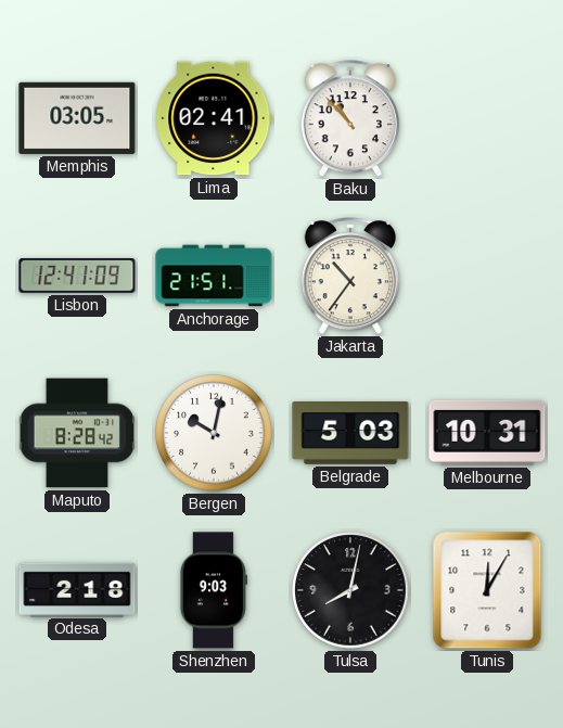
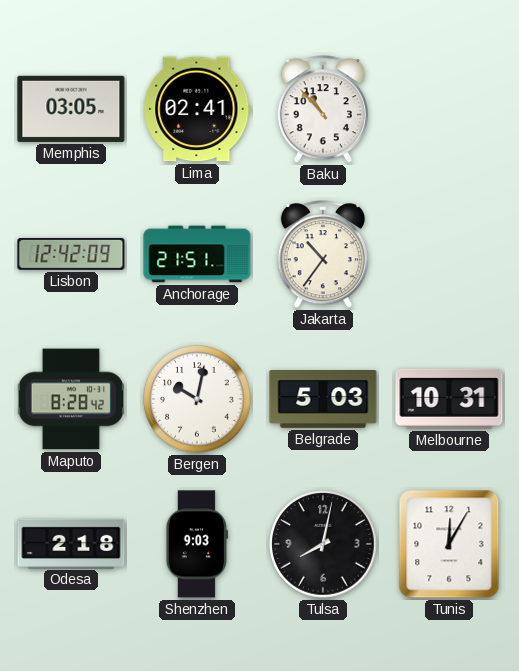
Lisbon: 12:41 -> 12:42
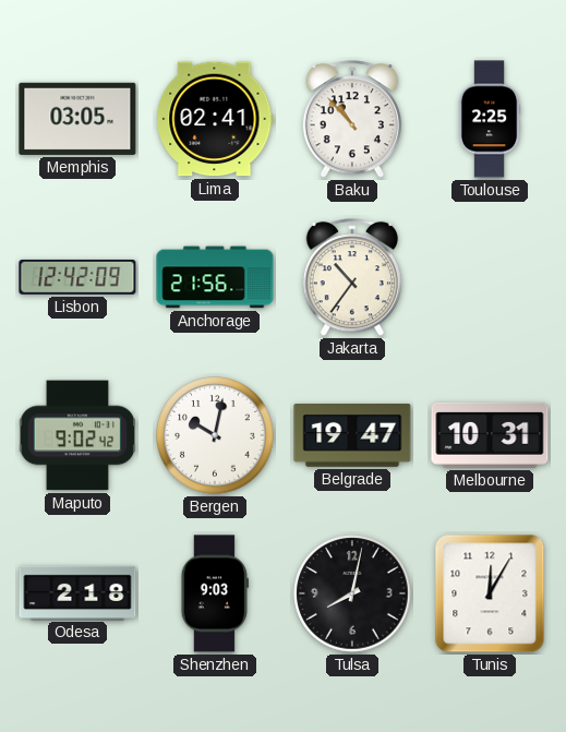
Toulouse: none -> 2:25
Anchorage: 21:51 -> 21:56
Maputo: 8:28 -> 9:02
Belgrade: 5:03 -> 19:47
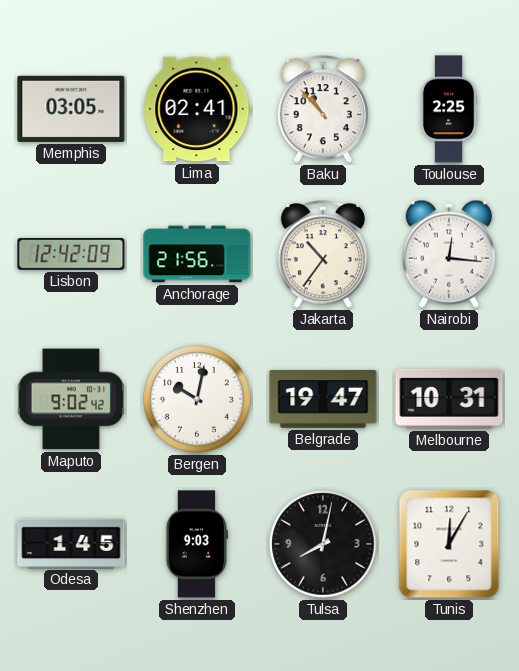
Nairobi: none -> 12:16
Odesa: 2:18 -> 1:45
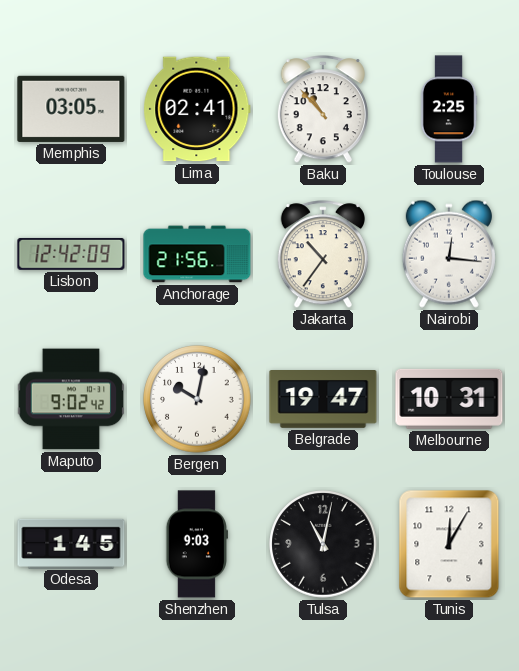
Tulsa: 8:02 -> 11:02
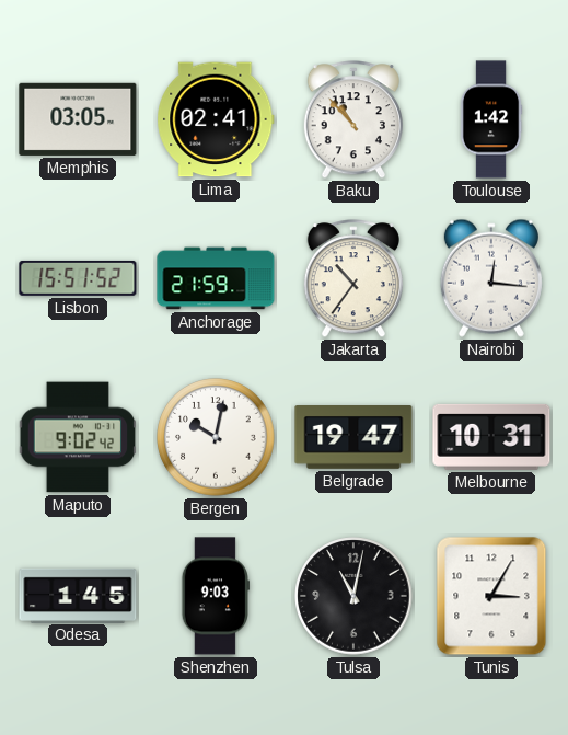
Toulouse: 2:25 -> 1:42
Lisbon: 12:42 -> 15:51
Anchorage: 21:56 -> 21:59
Tunis: 12:05 -> 3:05
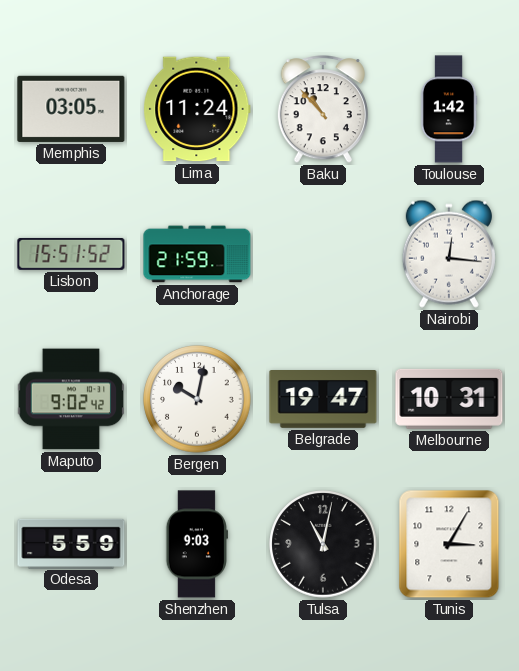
Lima: 02:41 -> 11:24
Jakarta: 10:36 -> none
Odesa: 1:45 -> 5:59
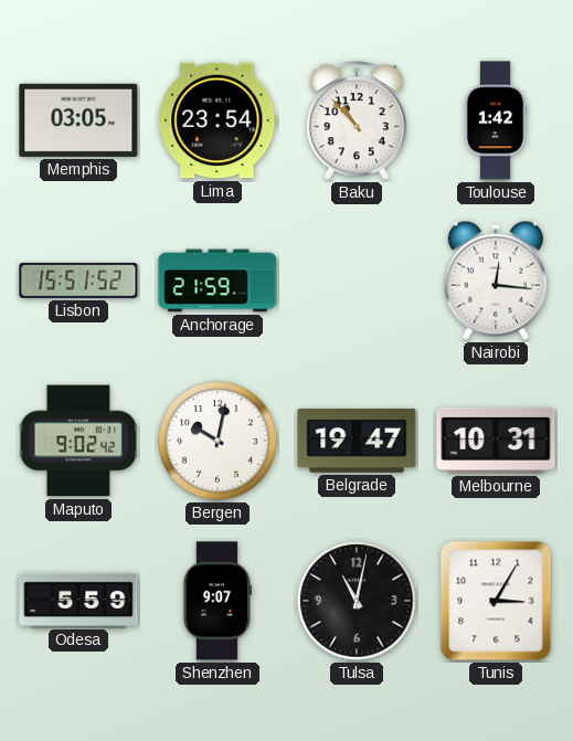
Lima: 11:24 -> 23:54
Shenzhen: 9:03 -> 9:07
